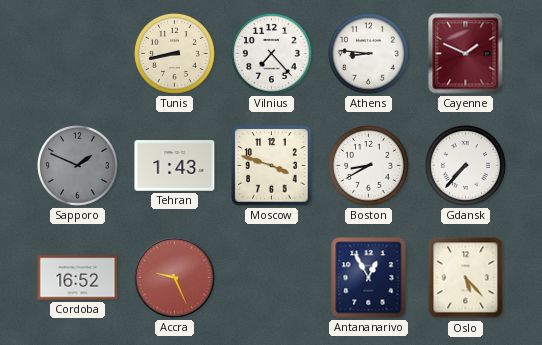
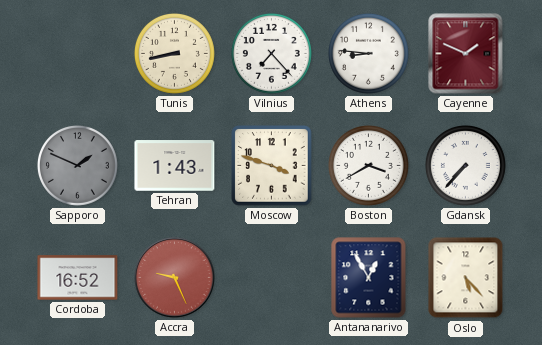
Boston: 8:40 -> 3:40
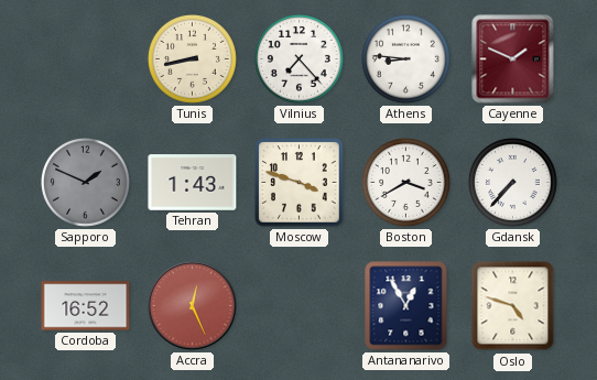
Accra: 9:26 -> 12:26
Oslo: 5:23 -> 4:48
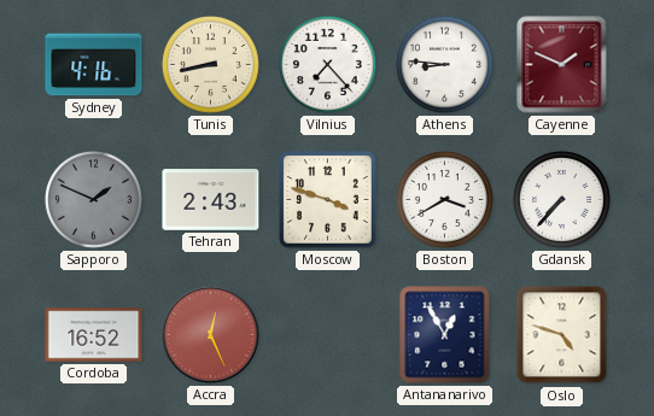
Sydney: none -> 4:16
Tehran: 1:43 -> 2:43
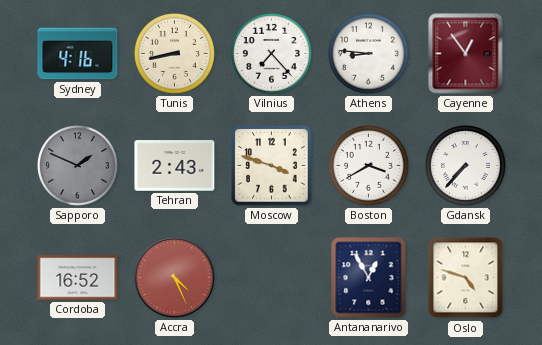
Cayenne: 1:49 -> 12:54
Accra: 12:26 -> 4:26
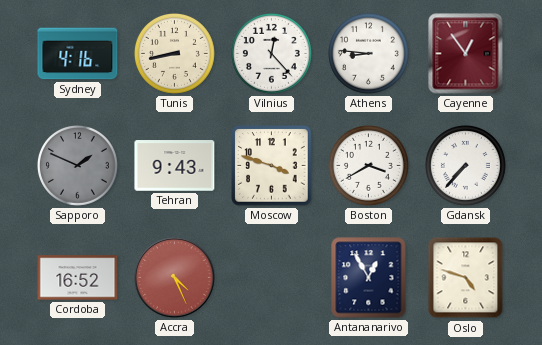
Vilnius: 7:23 -> 12:23
Tehran: 2:43 -> 9:43
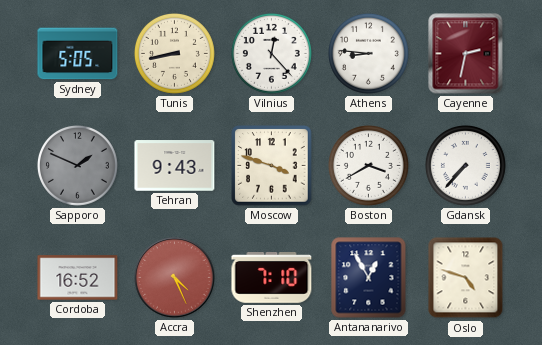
Sydney: 4:16 -> 5:05
Cayenne: 12:54 -> 2:32
Shenzhen: none -> 7:10
